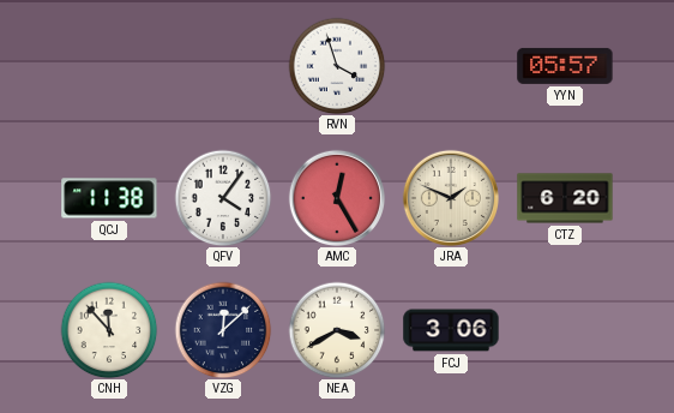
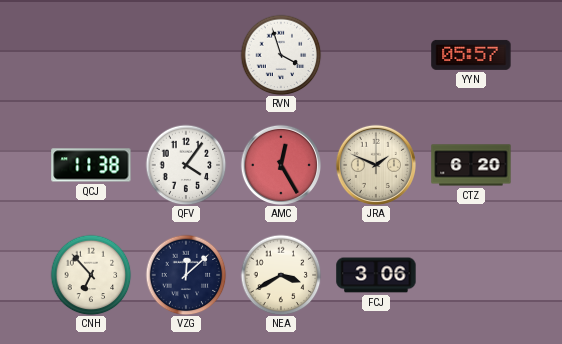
CNH: 11:53 -> 6:53
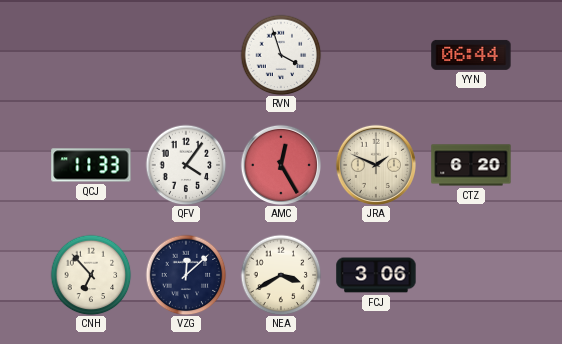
YYN: 05:57 -> 06:44
QCJ: 11:38 -> 11:33
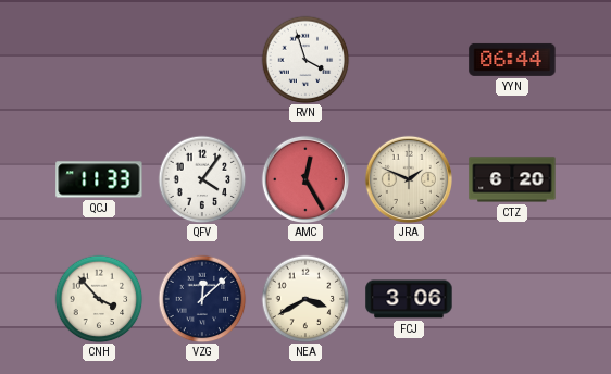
CNH: 6:53 -> 3:53
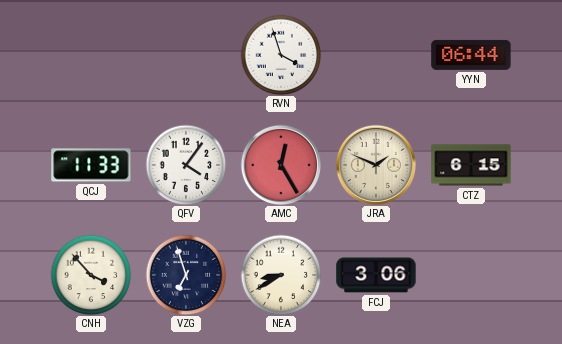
CTZ: 6:20 -> 6:15
VZG: 12:08 -> 6:57
NEA: 3:40 -> 8:40
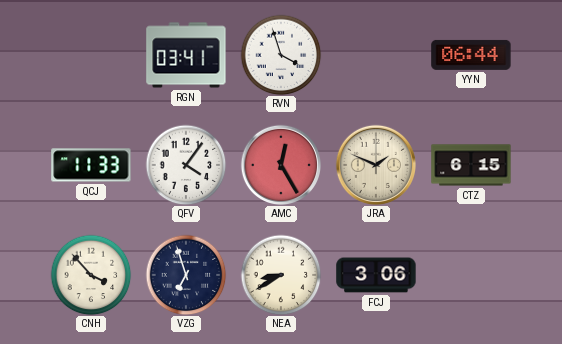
RGN: none -> 03:41
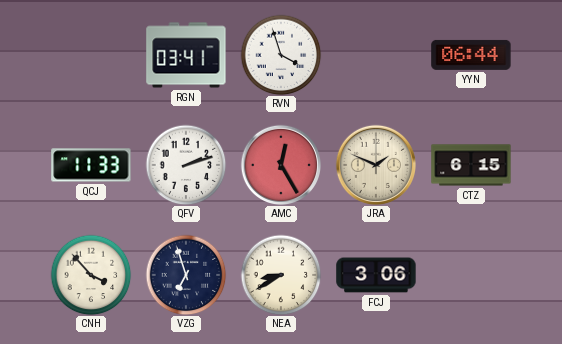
QFV: 4:06 -> 2:12
